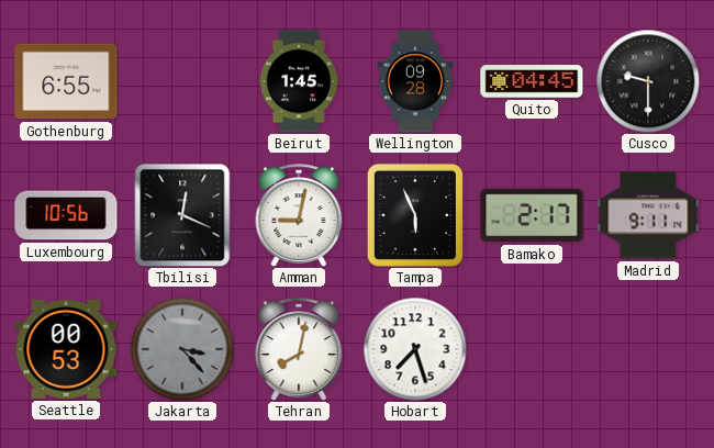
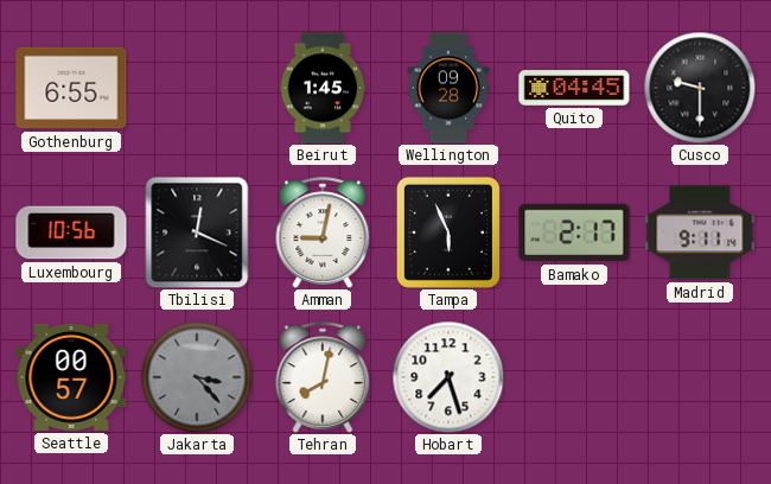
Seattle: 00:53 -> 00:57
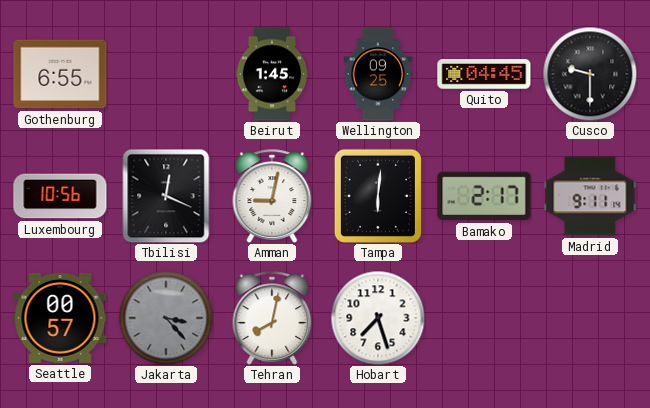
Wellington: 09:28 -> 09:25
Tampa: 5:56 -> 6:01
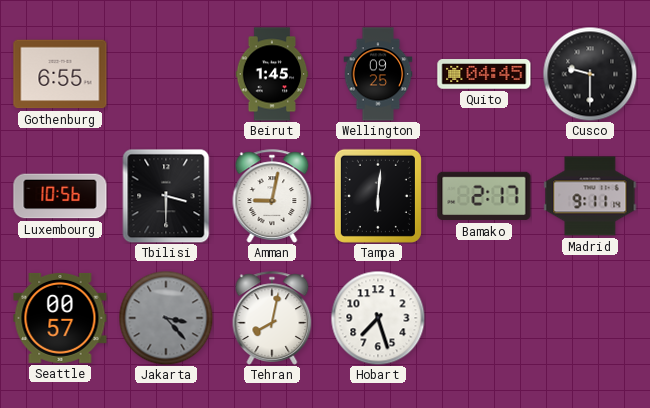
Tbilisi: 12:19 -> 3:30
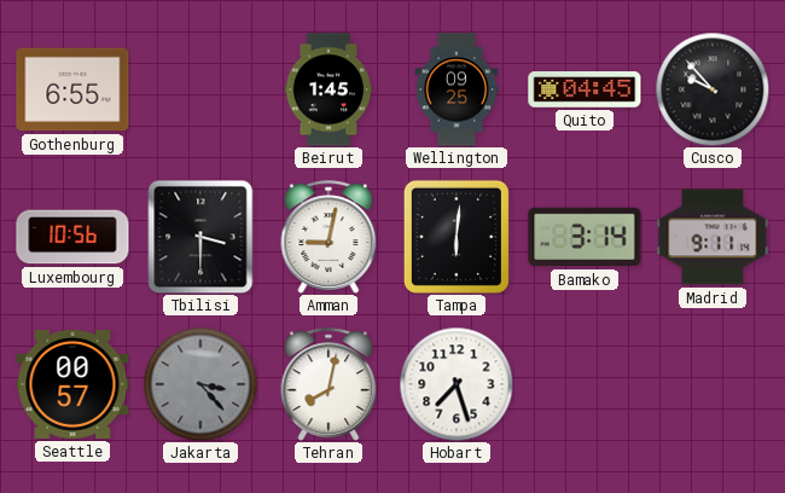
Cusco: 9:30 -> 9:53
Bamako: 2:17 -> 3:14
